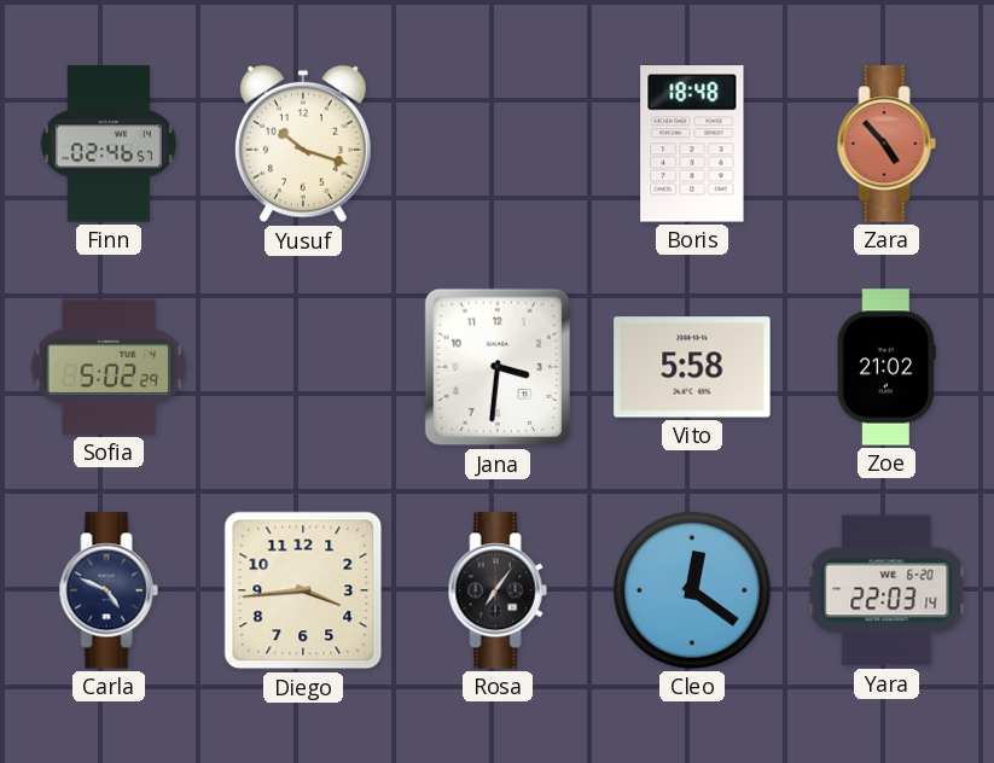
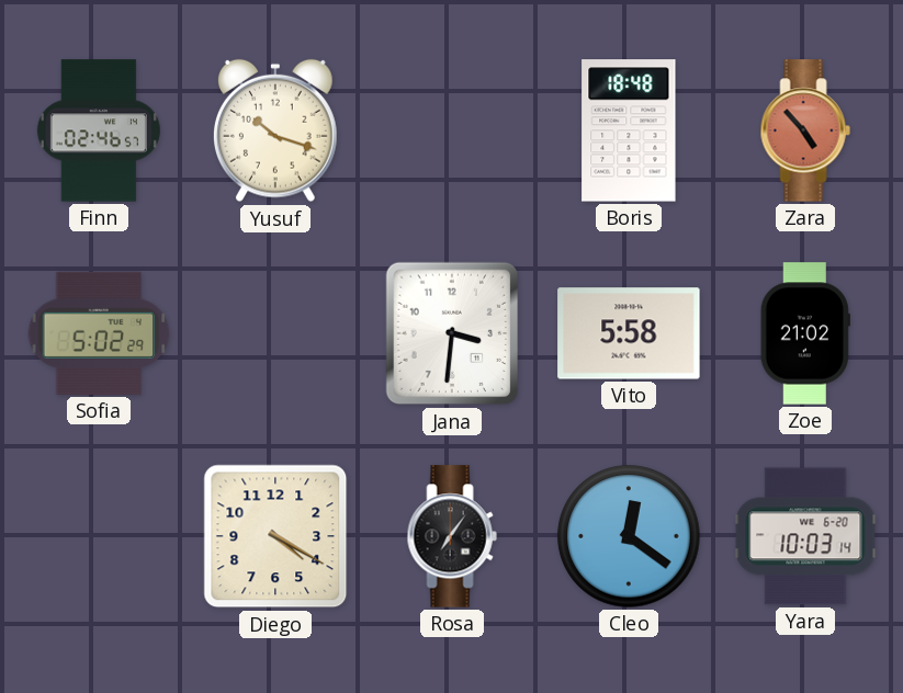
Carla: 4:49 -> none
Diego: 3:44 -> 4:20
Yara: 22:03 -> 10:03
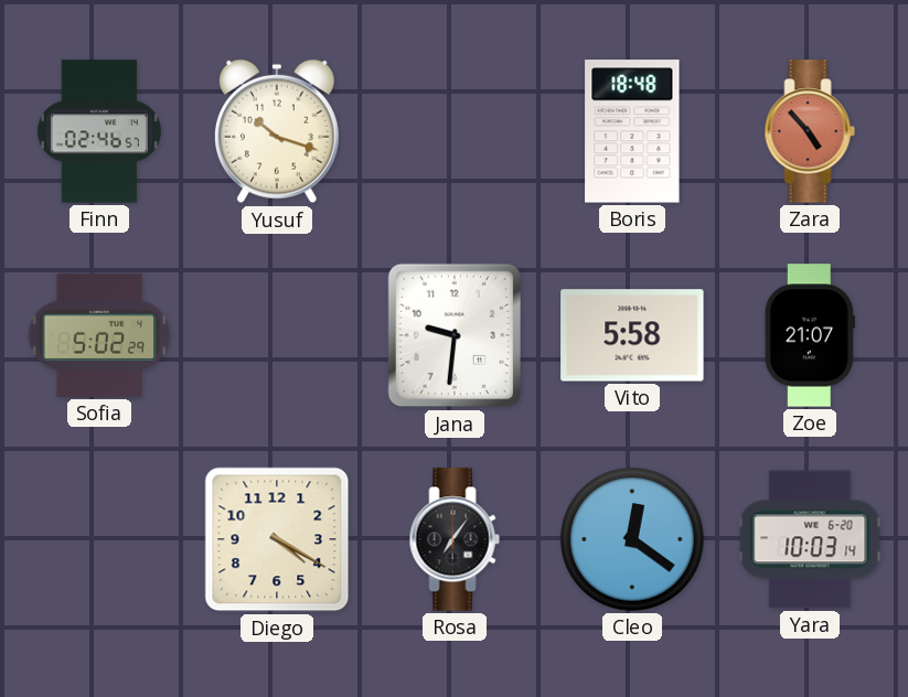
Jana: 3:31 -> 9:31
Zoe: 21:02 -> 21:07
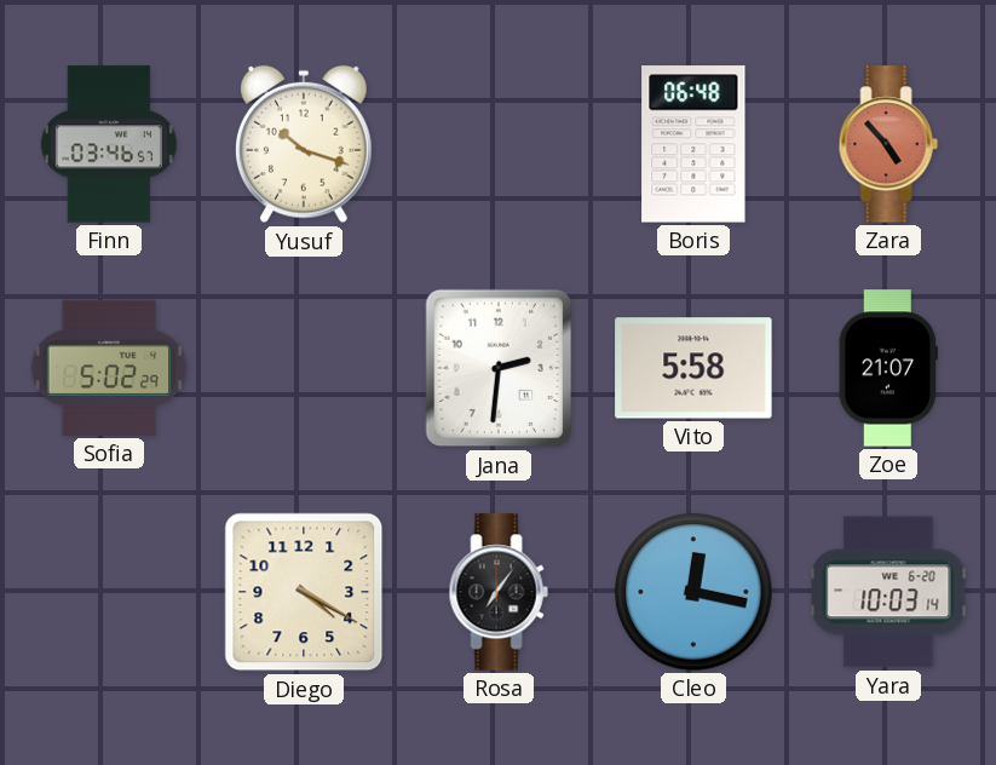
Finn: 02:46 -> 03:46
Boris: 18:48 -> 06:48
Jana: 9:31 -> 2:31
Cleo: 12:21 -> 12:17
